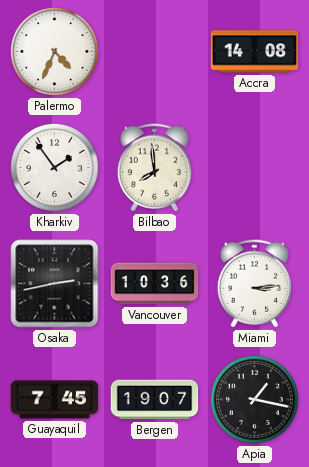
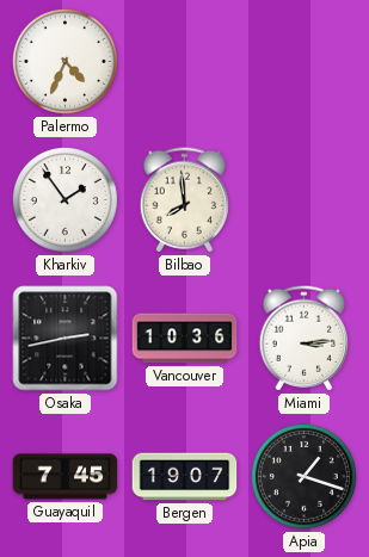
Accra: 14:08 -> none
Apia: 1:17 -> 1:18
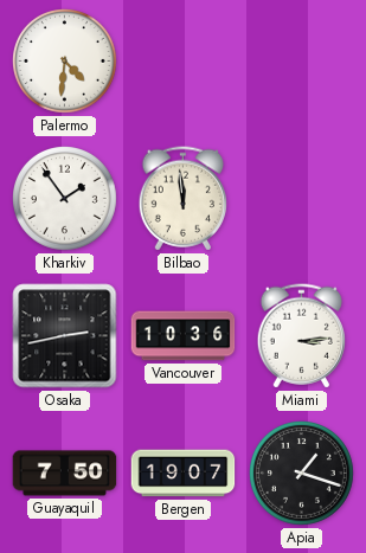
Palermo: 4:34 -> 4:31
Bilbao: 7:59 -> 11:59
Guayaquil: 7:45 -> 7:50
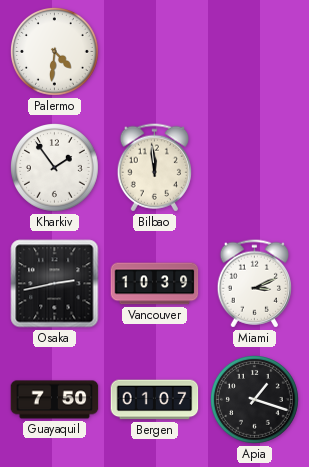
Vancouver: 10:36 -> 10:39
Miami: 3:14 -> 3:11
Bergen: 19:07 -> 01:07
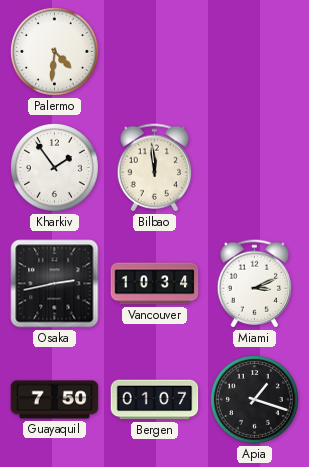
Vancouver: 10:39 -> 10:34
